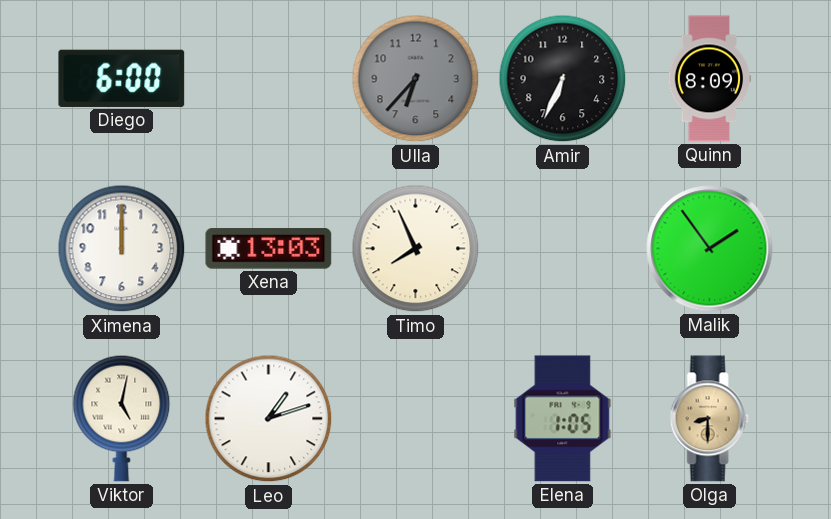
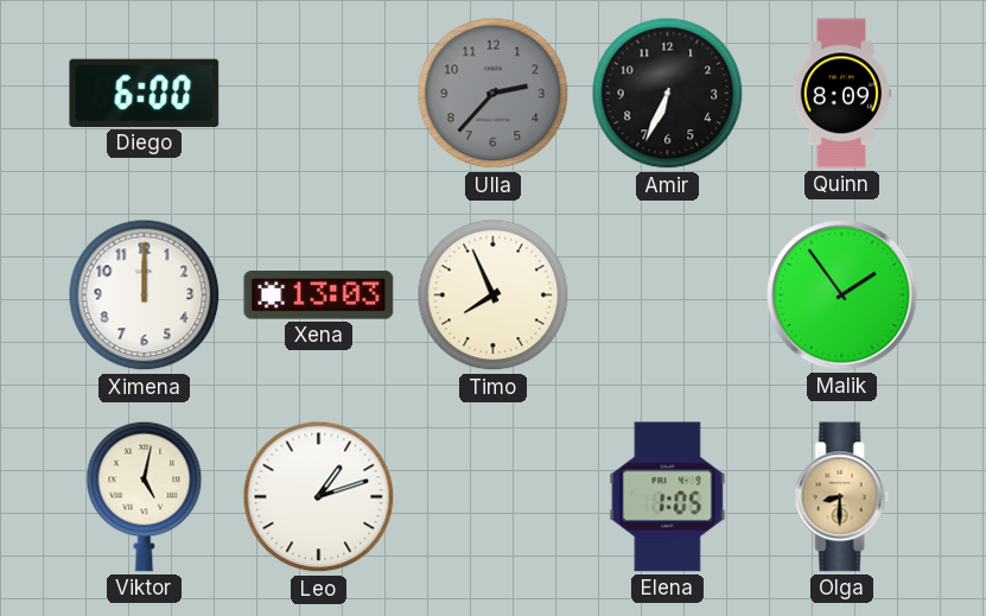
Ulla: 6:37 -> 2:37
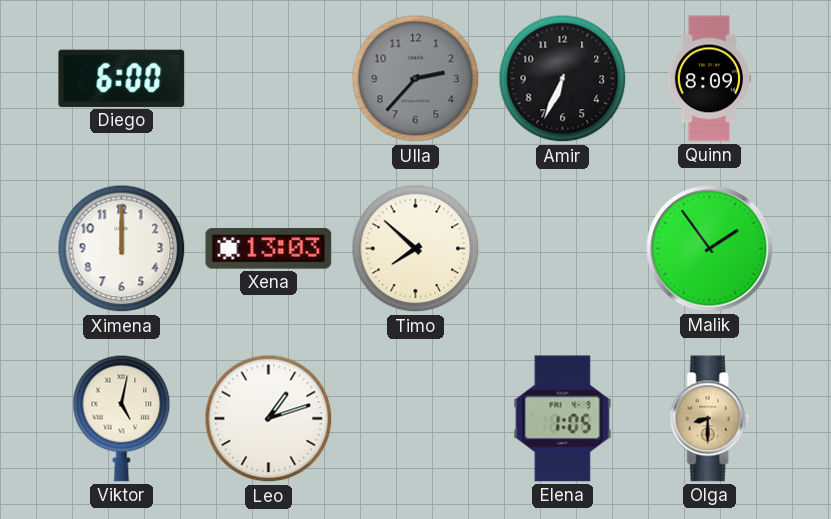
Timo: 7:56 -> 7:52
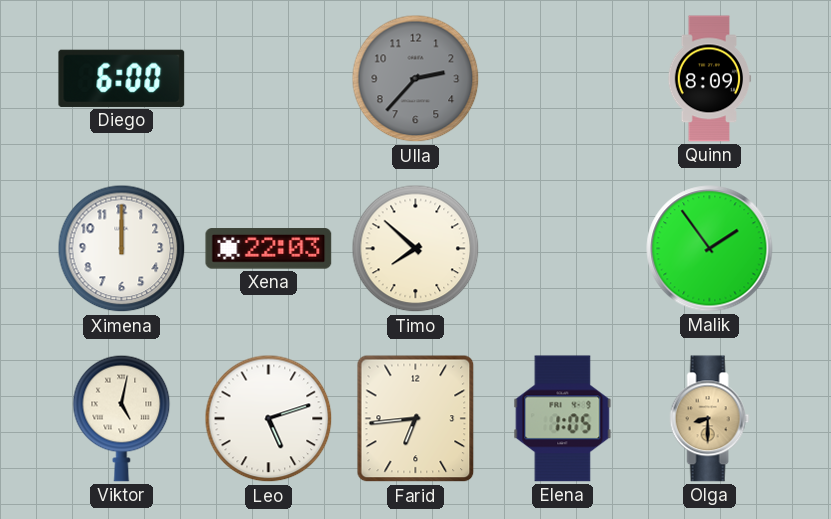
Amir: 6:34 -> none
Xena: 13:03 -> 22:03
Leo: 1:12 -> 5:12
Farid: none -> 6:44
